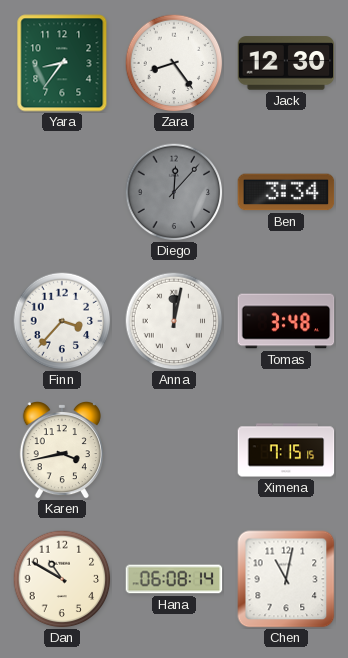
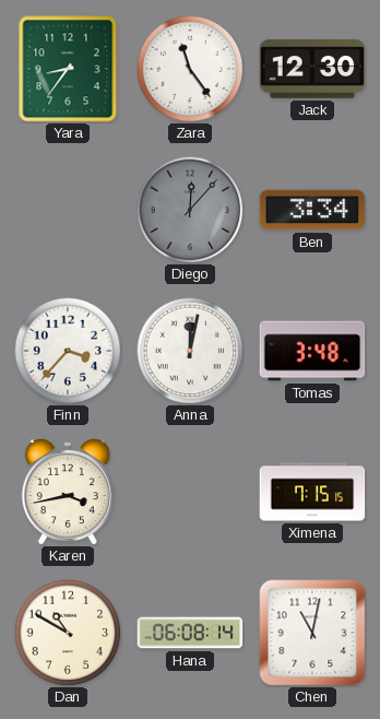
Zara: 8:24 -> 11:24
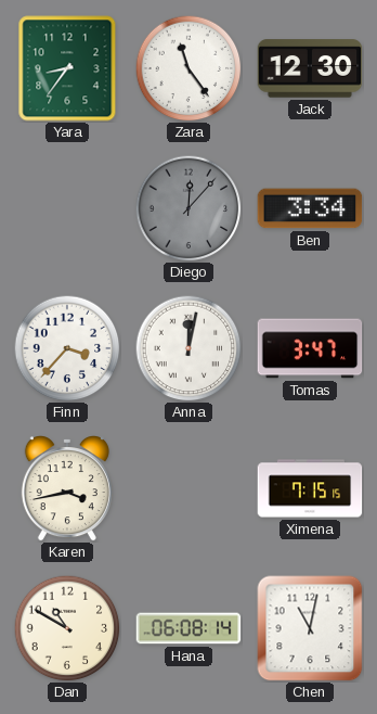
Tomas: 3:48 -> 3:47
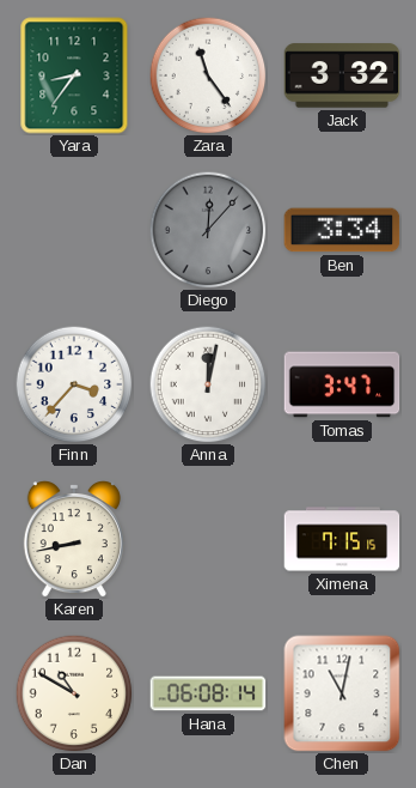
Jack: 12:30 -> 3:32
Karen: 3:43 -> 8:43
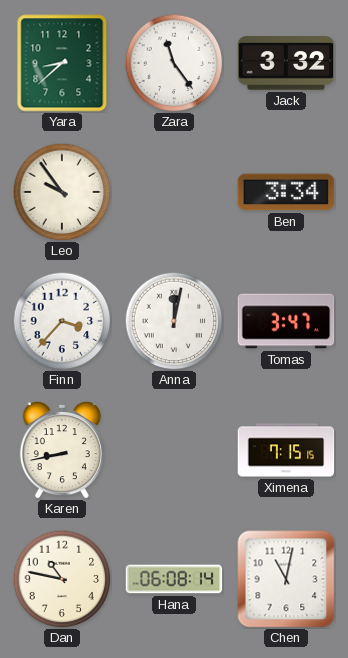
Yara: 8:36 -> 8:38
Leo: none -> 9:54
Diego: 12:07 -> none
Dan: 10:50 -> 10:47
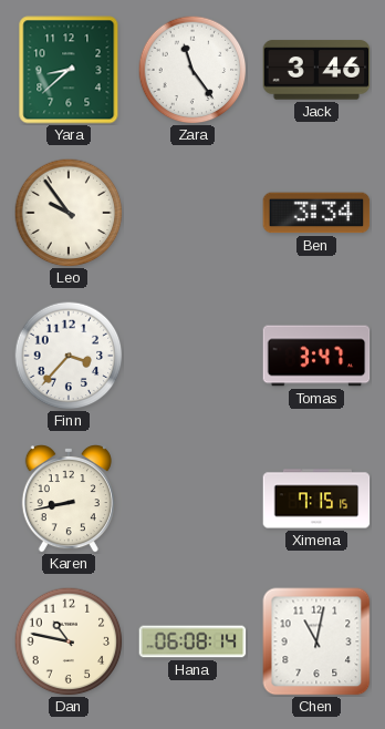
Jack: 3:32 -> 3:46
Anna: 12:02 -> none
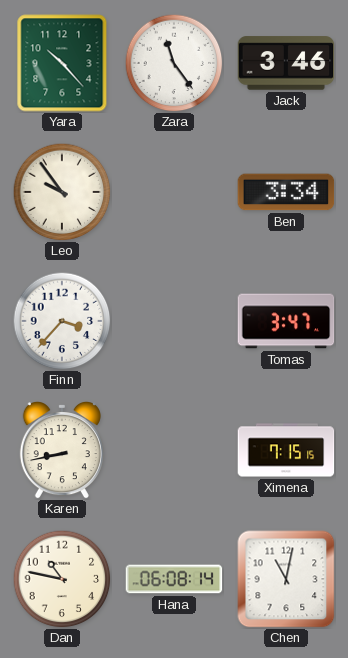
Yara: 8:38 -> 10:23
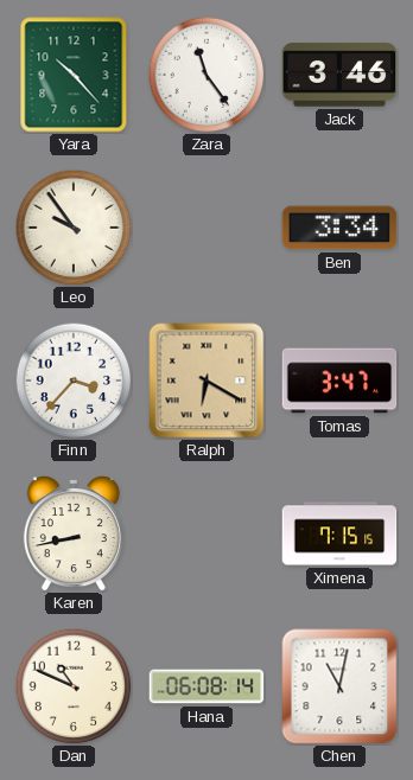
Ralph: none -> 6:20
Dan: 10:47 -> 10:49
